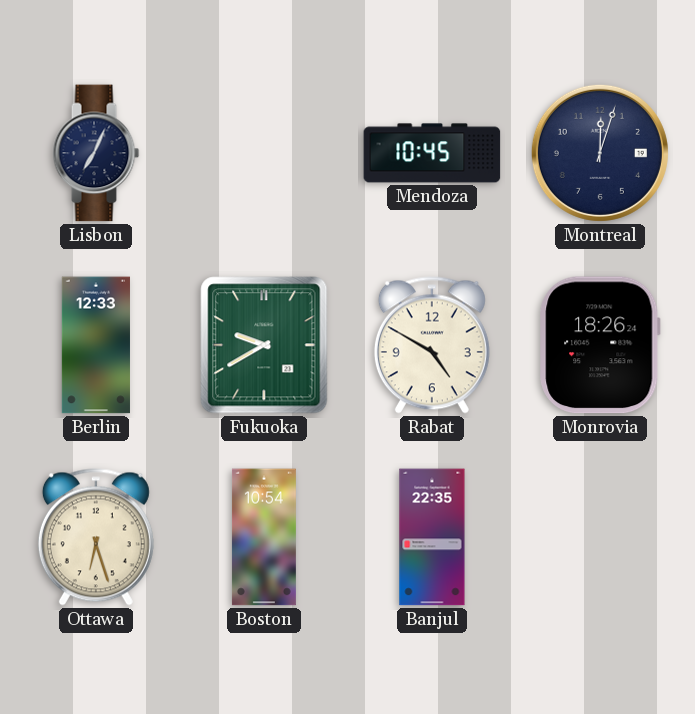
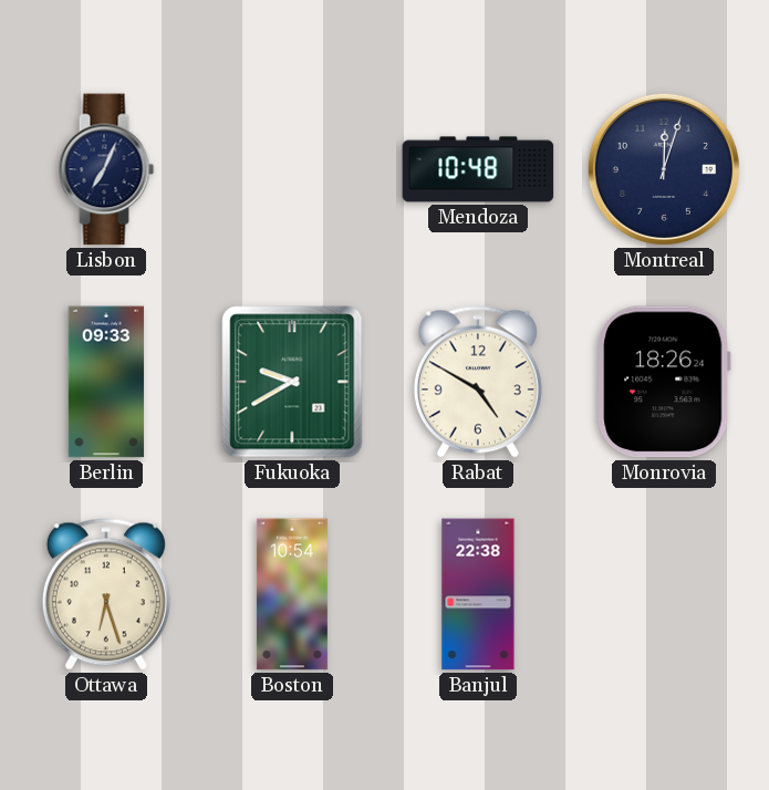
Mendoza: 10:45 -> 10:48
Berlin: 12:33 -> 09:33
Banjul: 22:35 -> 22:38
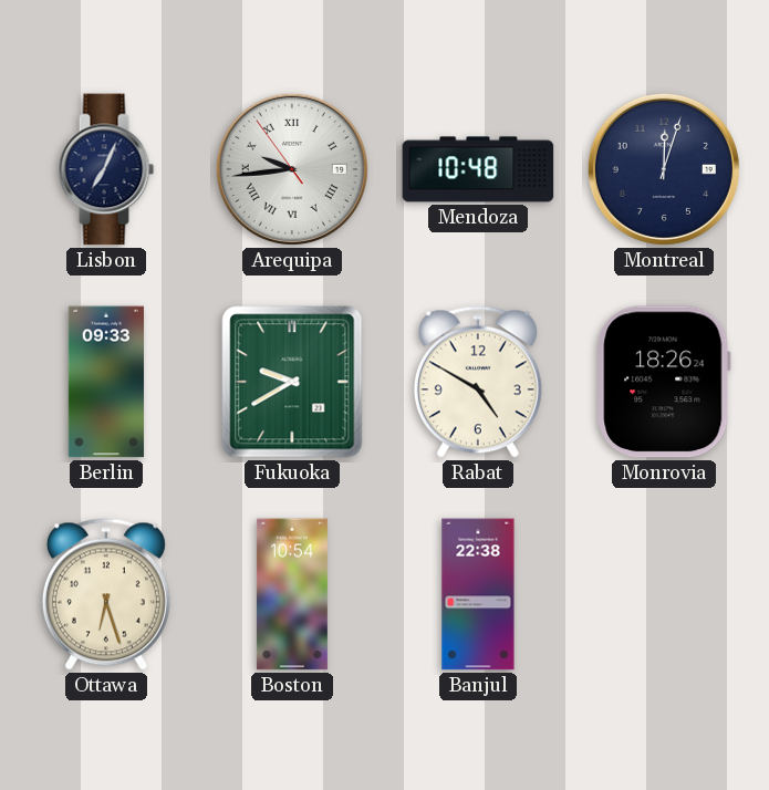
Arequipa: none -> 9:43
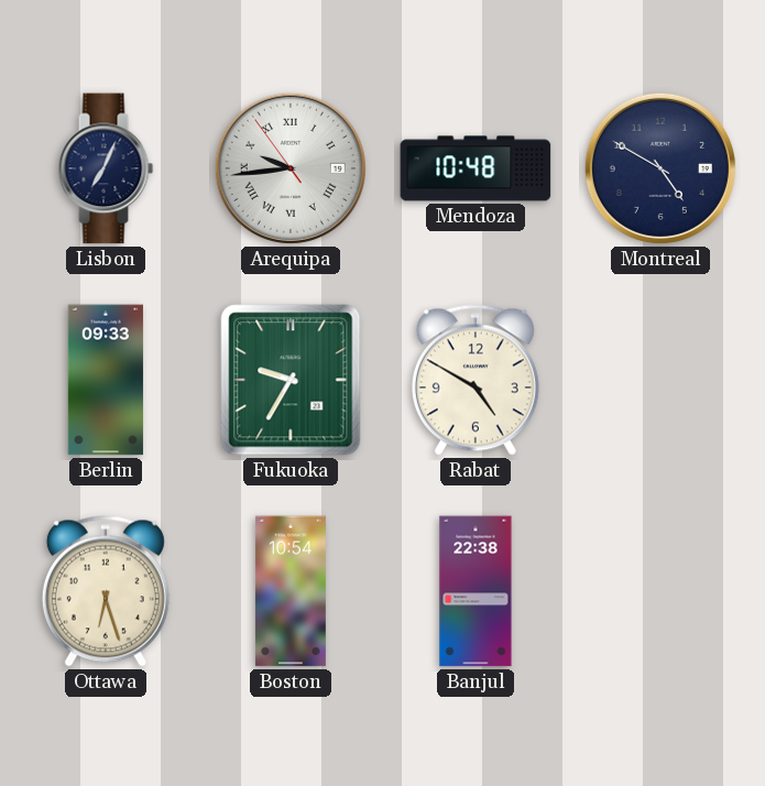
Montreal: 12:03 -> 4:50
Fukuoka: 9:40 -> 9:35
Monrovia: 18:26 -> none
